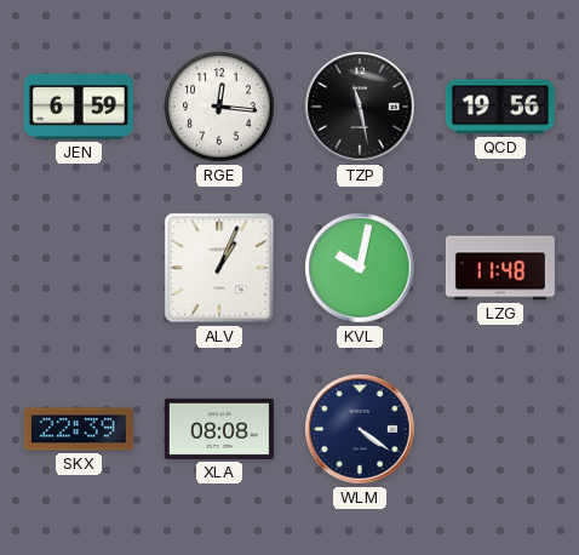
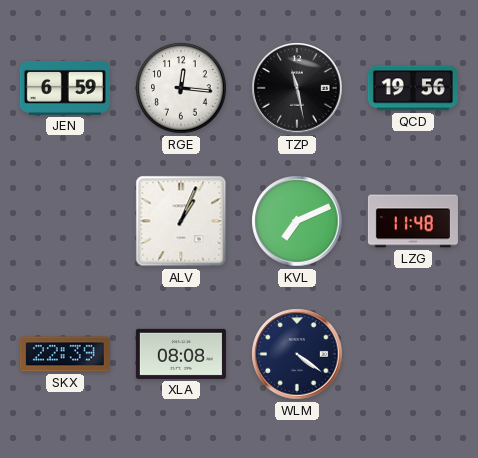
KVL: 10:02 -> 7:11
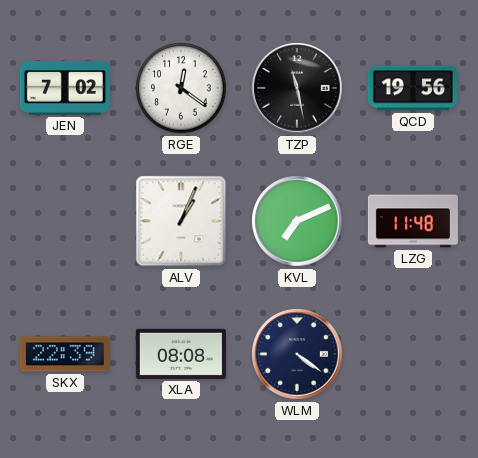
JEN: 6:59 -> 7:02
RGE: 12:16 -> 12:21
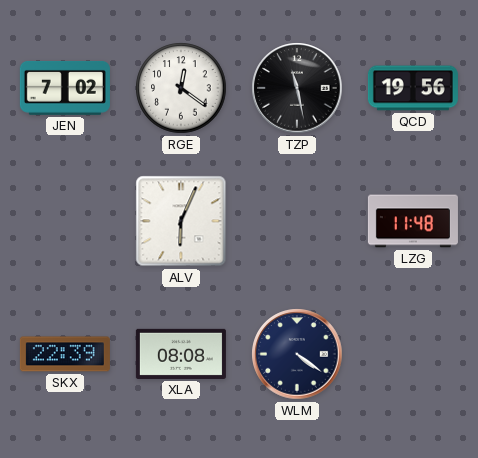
ALV: 1:04 -> 6:04
KVL: 7:11 -> none
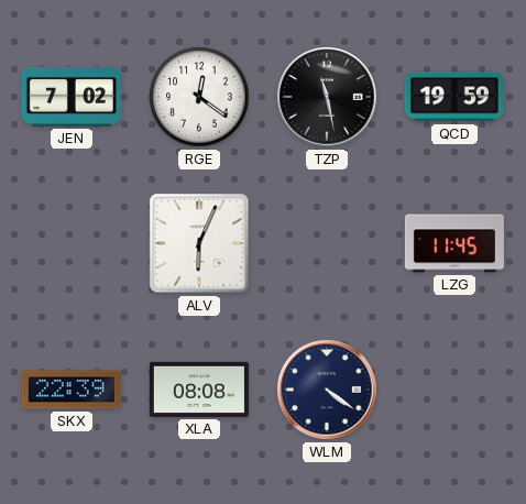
QCD: 19:56 -> 19:59
LZG: 11:48 -> 11:45
